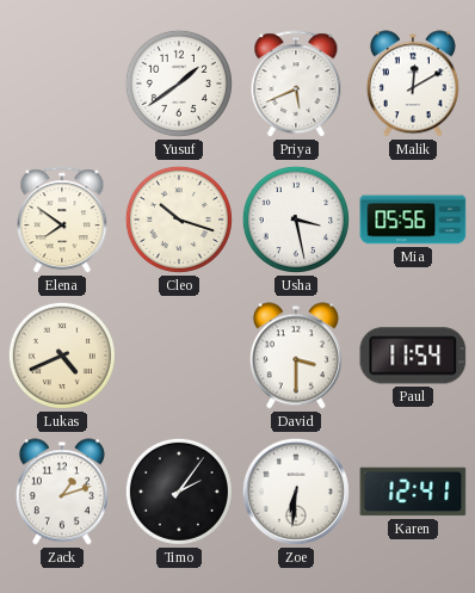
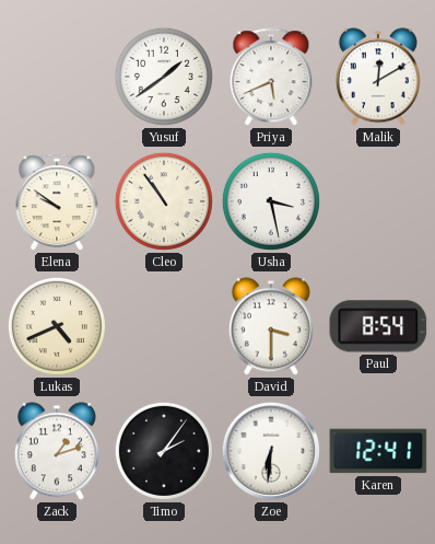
Elena: 7:51 -> 9:51
Cleo: 10:18 -> 10:54
Mia: 05:56 -> none
Paul: 11:54 -> 8:54
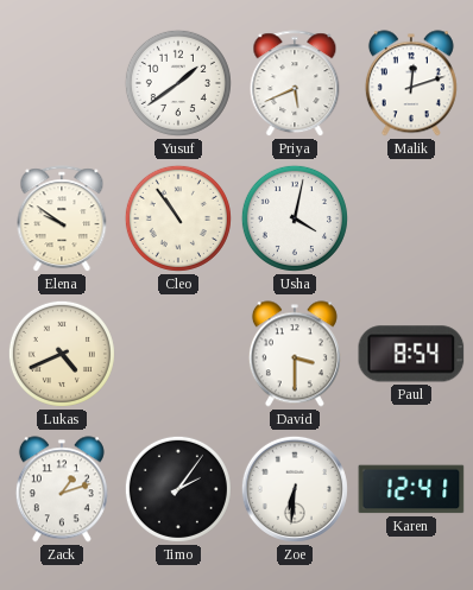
Malik: 12:10 -> 12:12
Usha: 3:28 -> 4:02
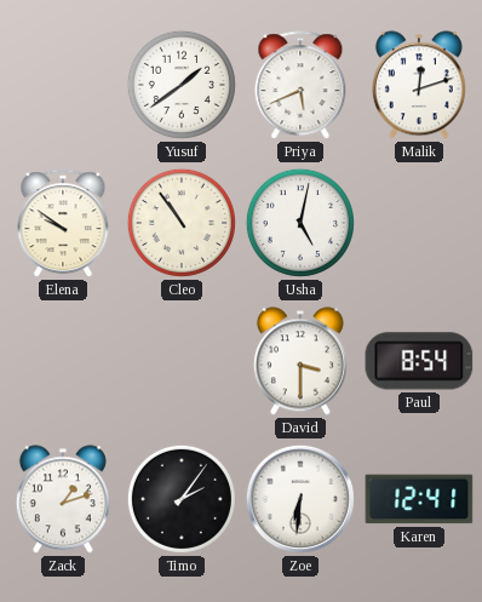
Usha: 4:02 -> 5:02
Lukas: 4:41 -> none
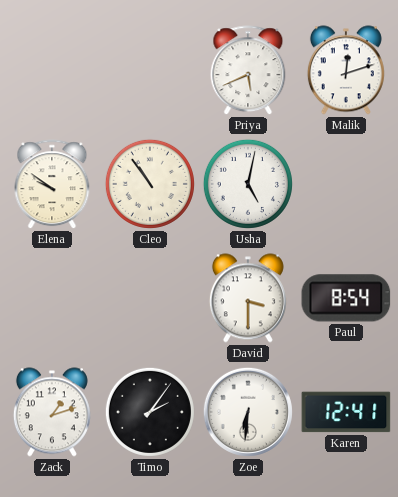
Yusuf: 1:39 -> none
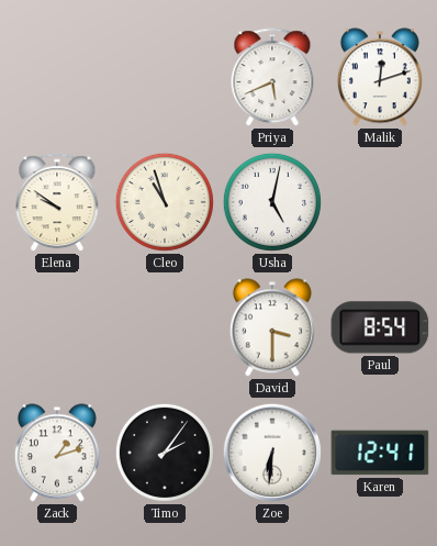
Cleo: 10:54 -> 10:57
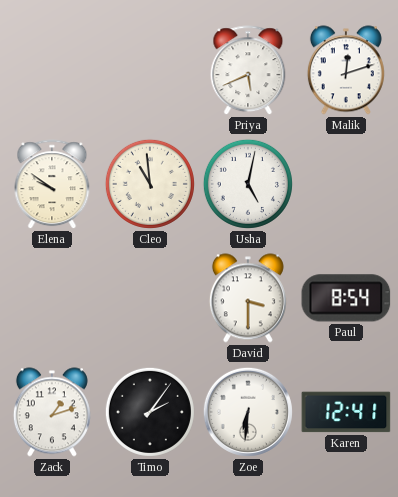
Cleo: 10:57 -> 10:59
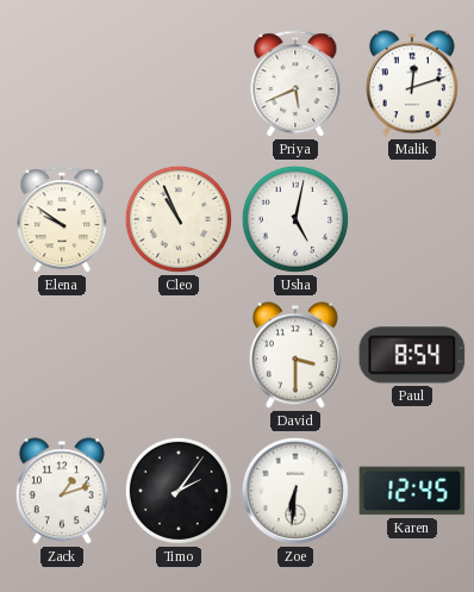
Cleo: 10:59 -> 10:56
Karen: 12:41 -> 12:45
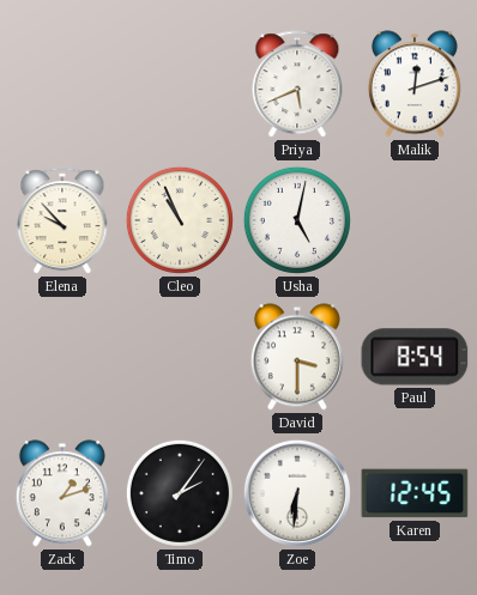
Elena: 9:51 -> 9:53
